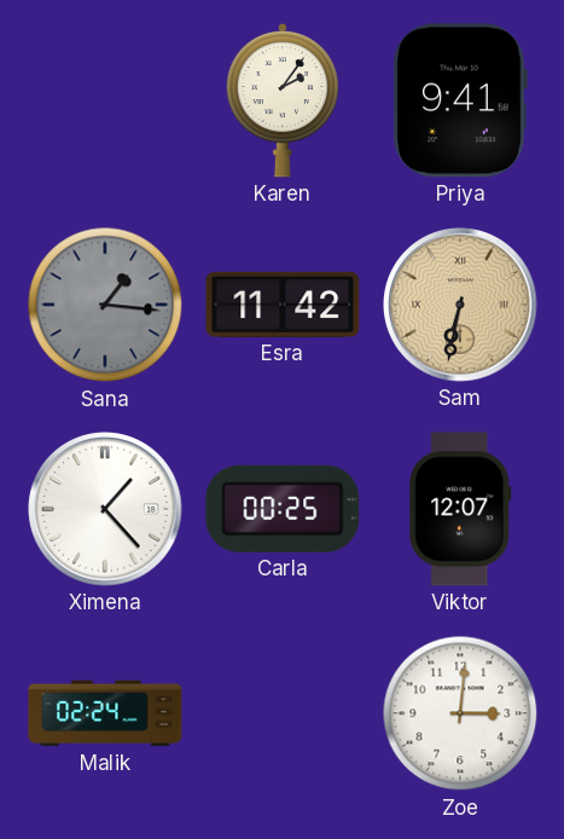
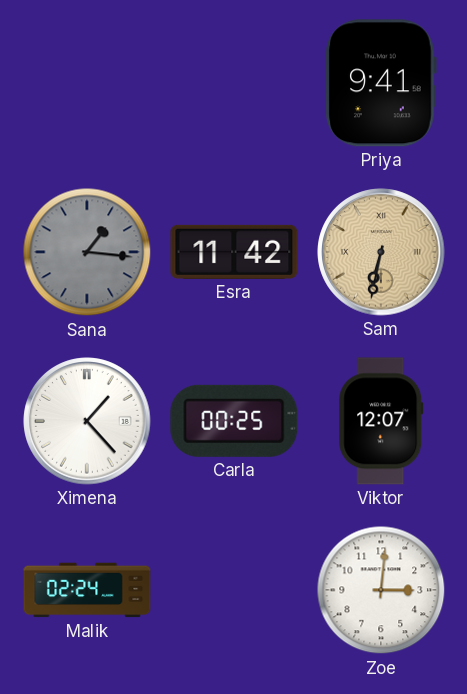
Karen: 2:06 -> none
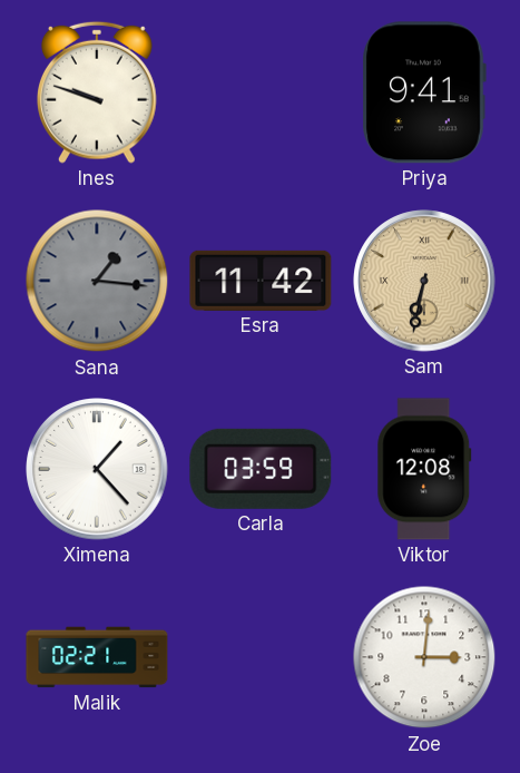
Ines: none -> 9:48
Carla: 00:25 -> 03:59
Viktor: 12:07 -> 12:08
Malik: 02:24 -> 02:21
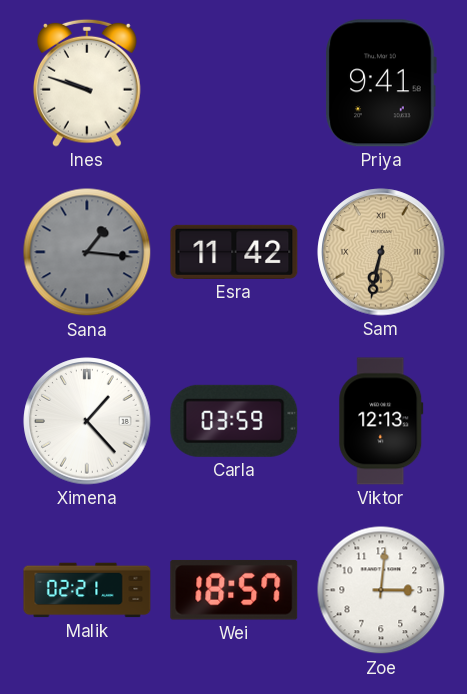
Viktor: 12:08 -> 12:13
Wei: none -> 18:57
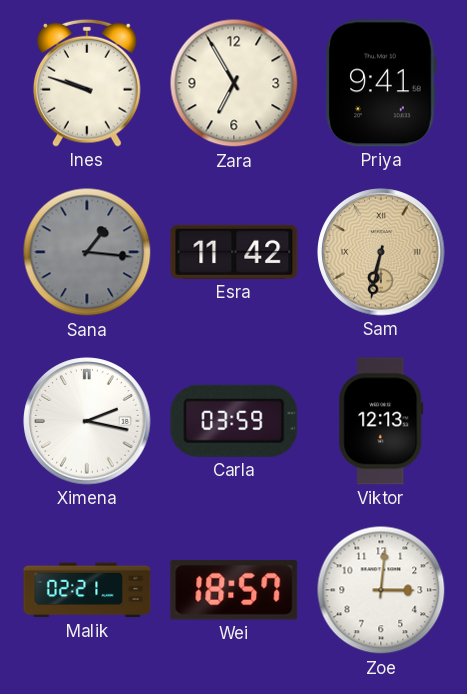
Zara: none -> 6:55
Ximena: 1:23 -> 2:17
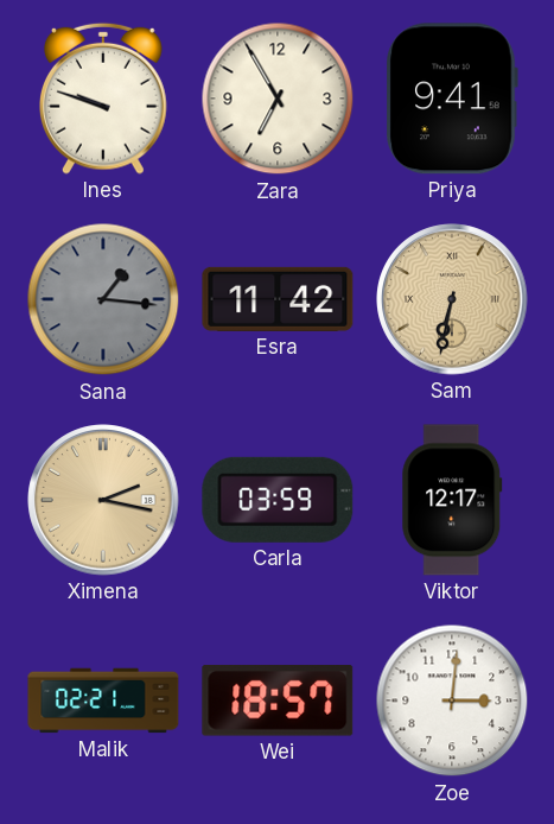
Ximena dial: white -> champagne
Viktor: 12:13 -> 12:17
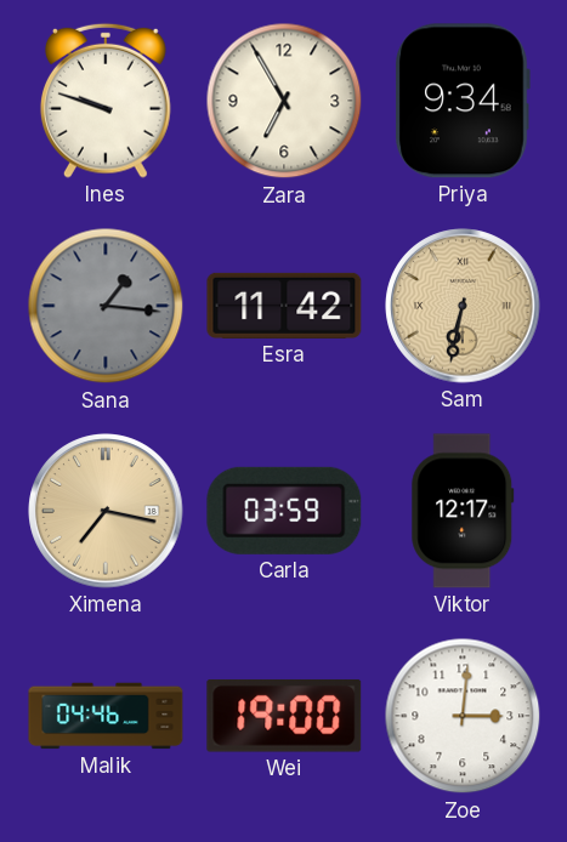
Priya: 9:41 -> 9:34
Ximena: 2:17 -> 7:17
Malik: 02:21 -> 04:46
Wei: 18:57 -> 19:00
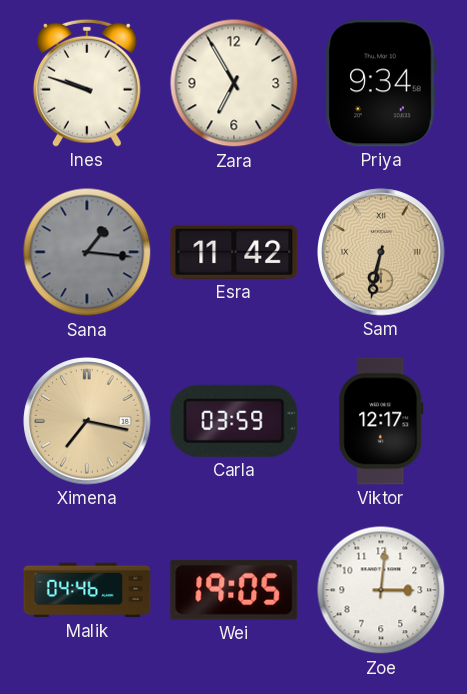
Wei: 19:00 -> 19:05
